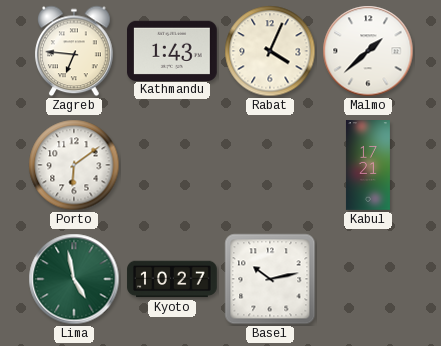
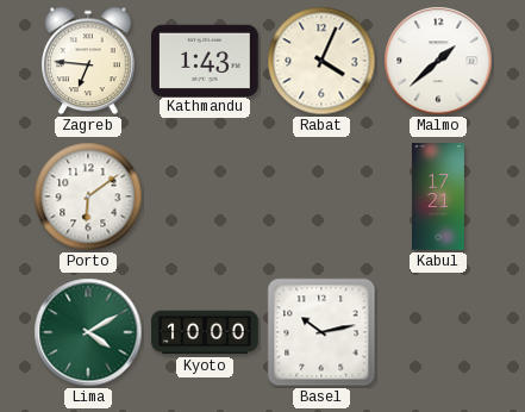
Lima: 4:58 -> 4:10
Kyoto: 10:27 -> 10:00
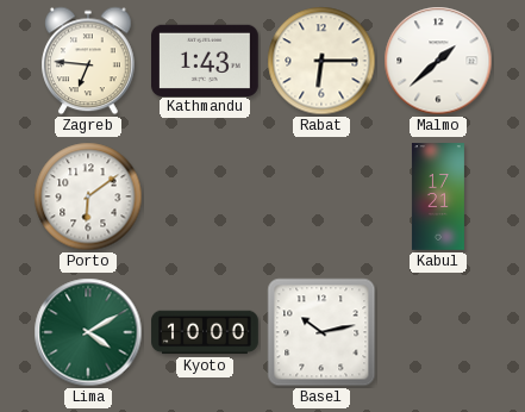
Rabat: 4:04 -> 6:15
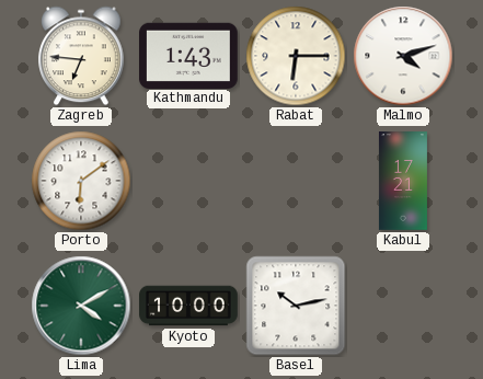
Malmo: 1:38 -> 4:12
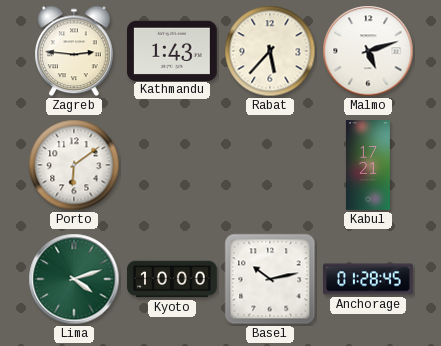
Zagreb: 6:46 -> 2:46
Rabat: 6:15 -> 5:37
Malmo: 4:12 -> 5:12
Lima: 4:10 -> 4:12
Anchorage: none -> 01:28
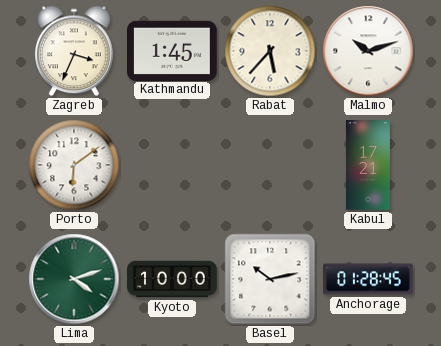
Zagreb: 2:46 -> 3:34
Kathmandu: 1:43 -> 1:45
Malmo: 5:12 -> 10:12
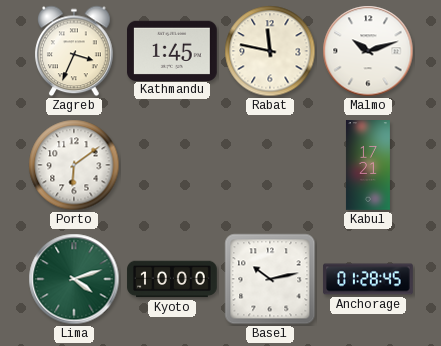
Rabat: 5:37 -> 11:47
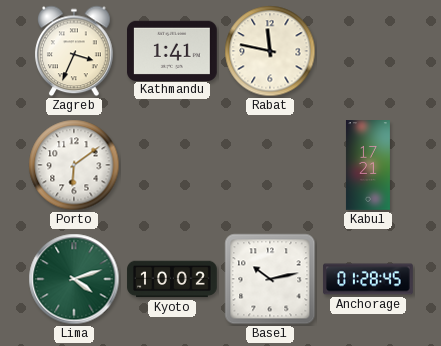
Kathmandu: 1:45 -> 1:41
Malmo: 10:12 -> none
Kyoto: 10:00 -> 10:02
